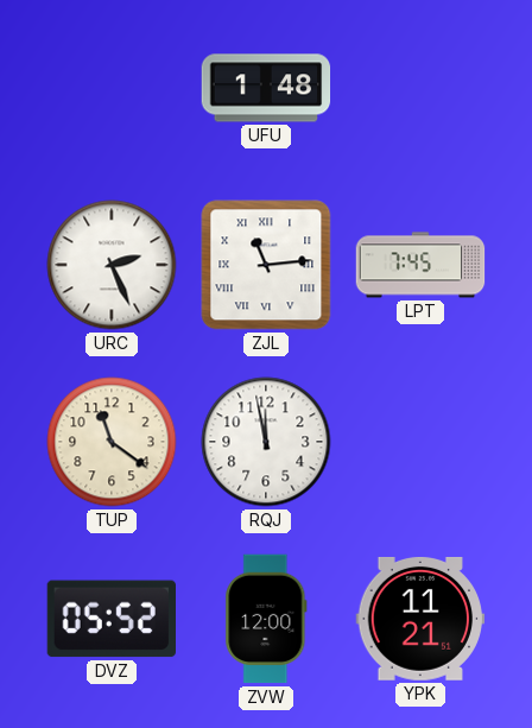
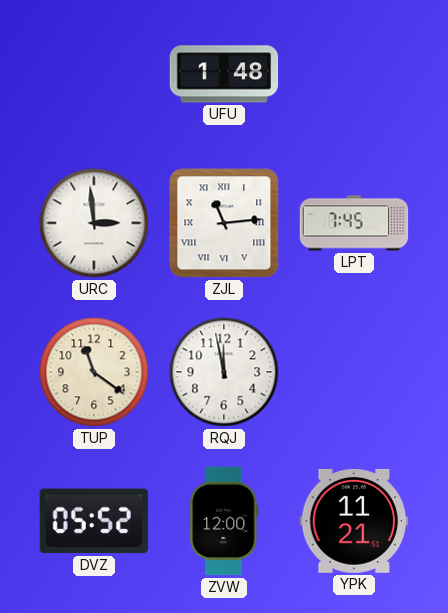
URC: 2:26 -> 2:59
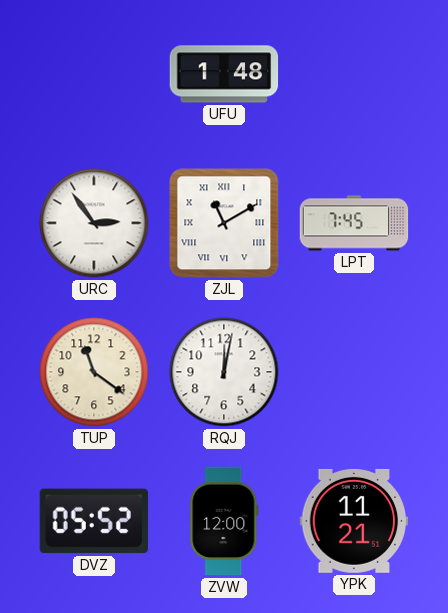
URC: 2:59 -> 2:54
ZJL: 11:14 -> 11:10
RQJ: 11:58 -> 12:02
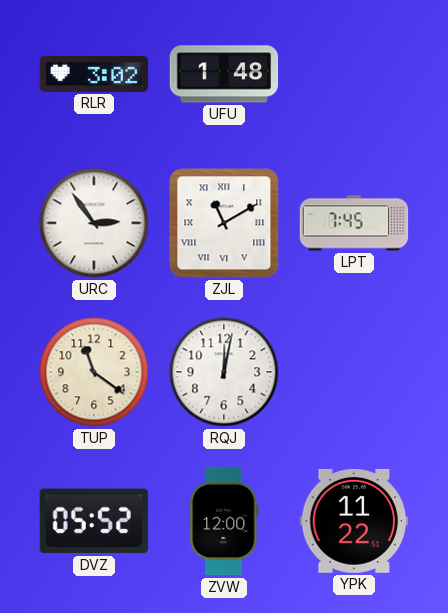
RLR: none -> 3:02
YPK: 11:21 -> 11:22
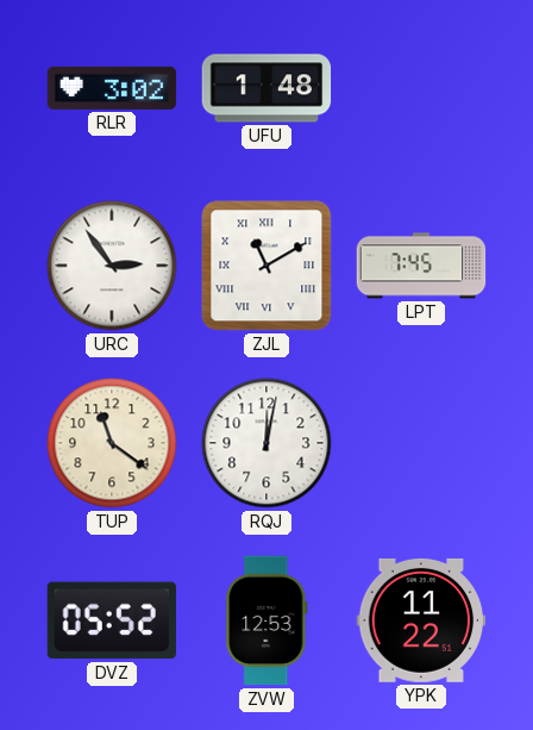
ZVW: 12:00 -> 12:53
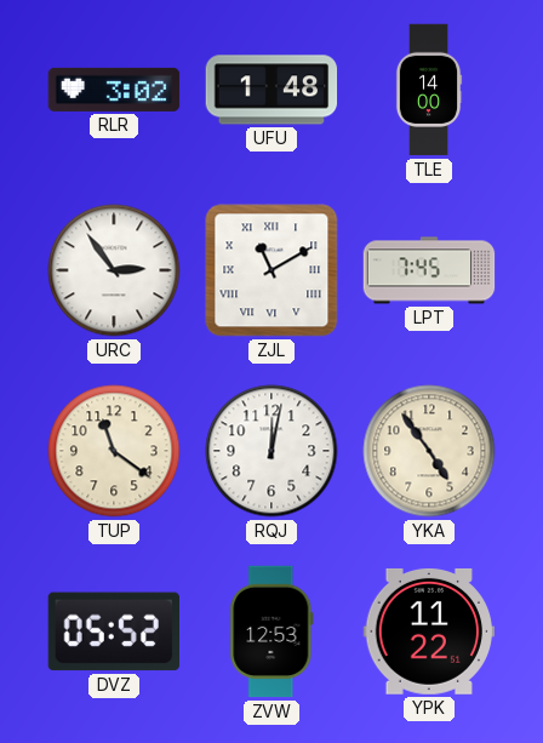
TLE: none -> 14:00
YKA: none -> 4:54
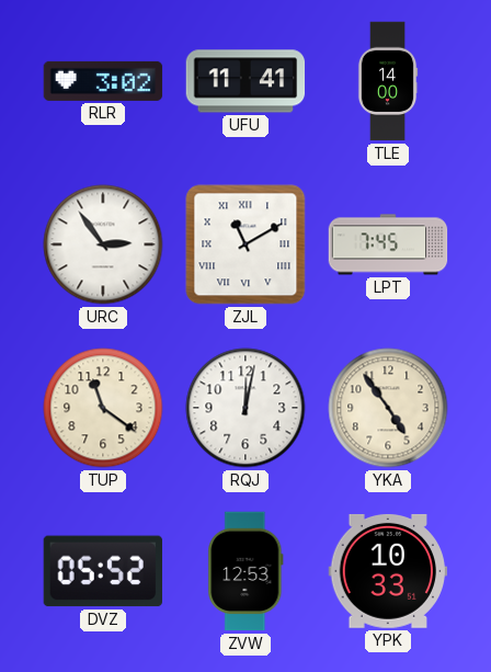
UFU: 1:48 -> 11:41
YPK: 11:22 -> 10:33
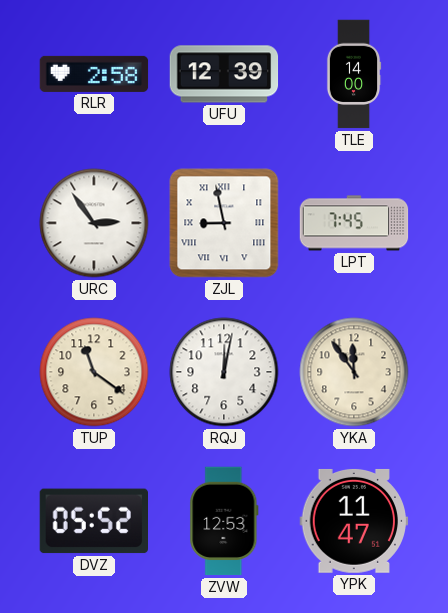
RLR: 3:02 -> 2:58
UFU: 11:41 -> 12:39
ZJL: 11:10 -> 8:58
YKA: 4:54 -> 11:54
YPK: 10:33 -> 11:47
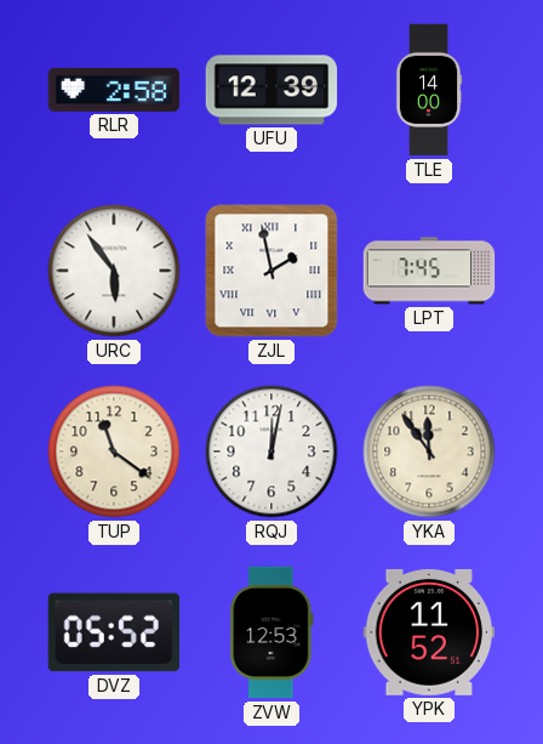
URC: 2:54 -> 5:54
ZJL: 8:58 -> 1:58
YPK: 11:47 -> 11:52
